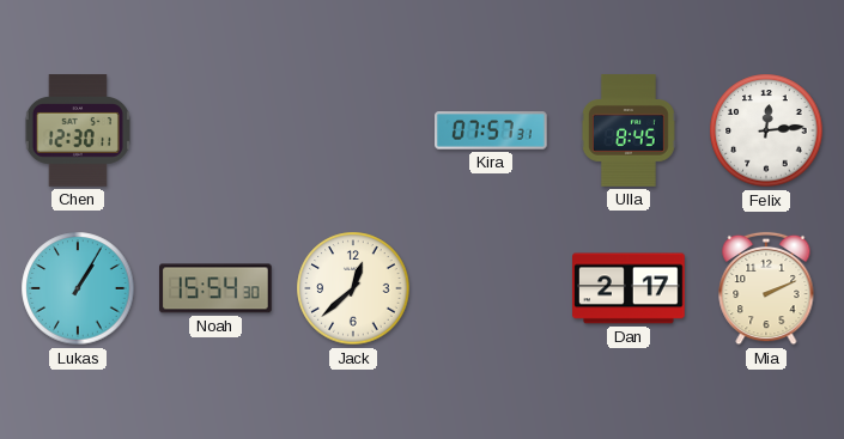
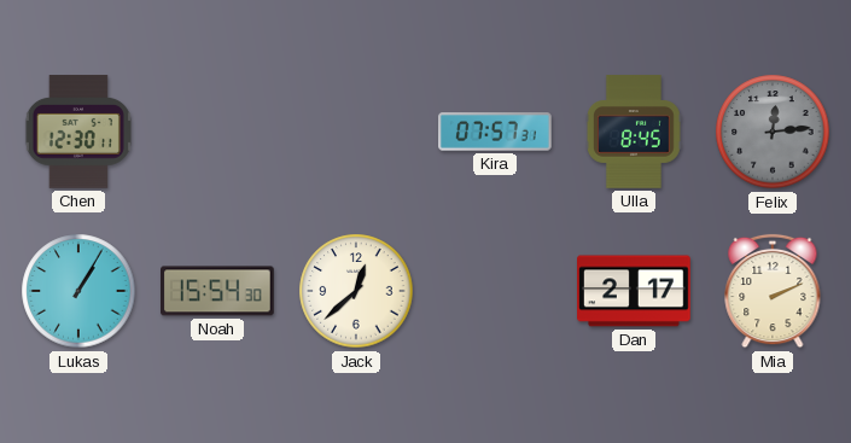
Felix dial: white -> grey
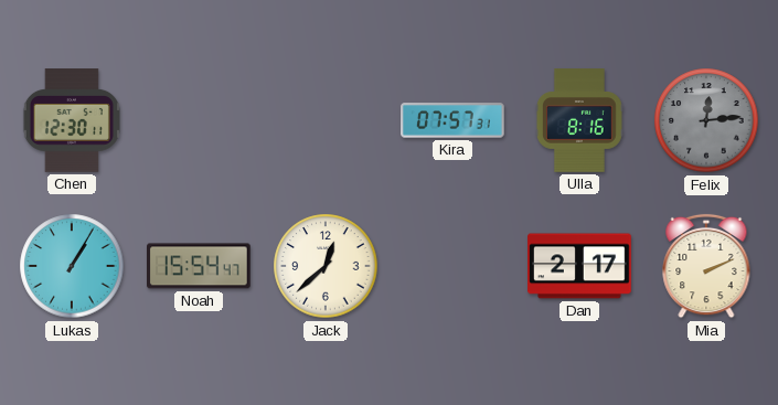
Ulla: 8:45 -> 8:16
Noah: 15:54:30 -> 15:54:47
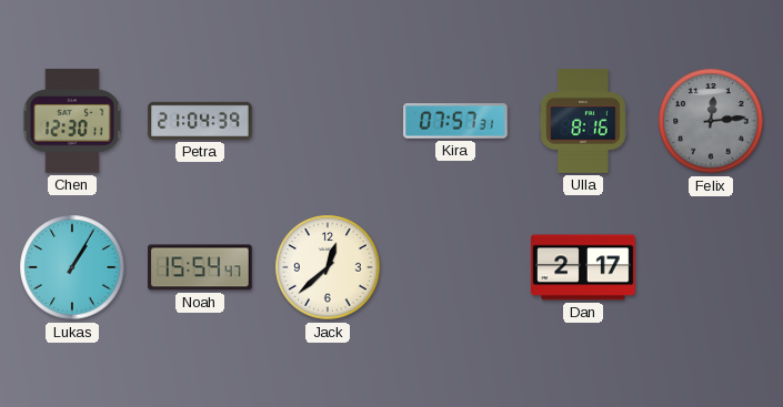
Petra: none -> 21:04
Mia: 2:11 -> none
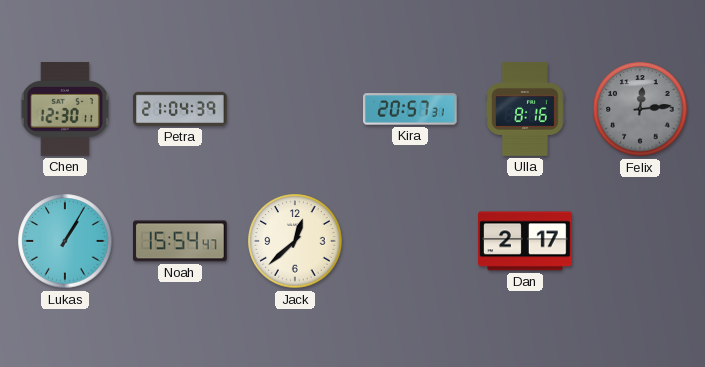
Kira: 07:57 -> 20:57
